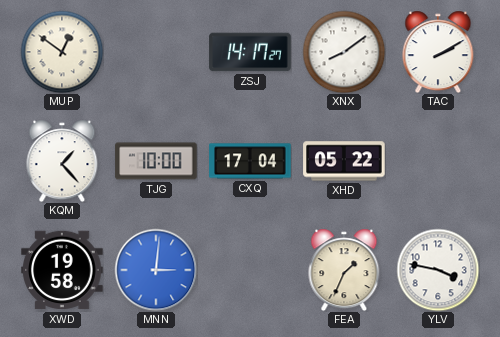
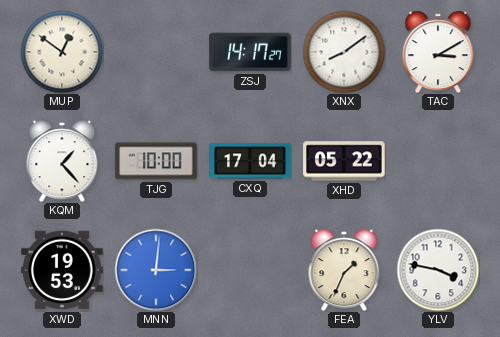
TAC: 2:10 -> 3:10
XWD: 19:58 -> 19:53
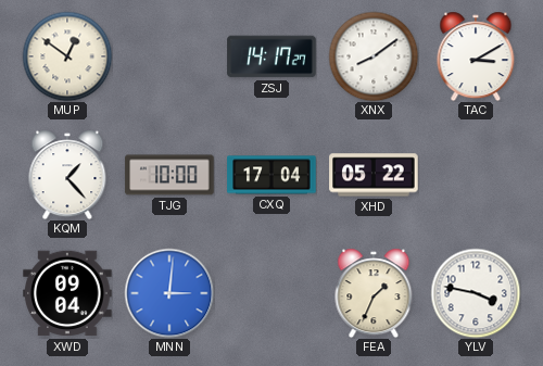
XWD: 19:53 -> 09:04
